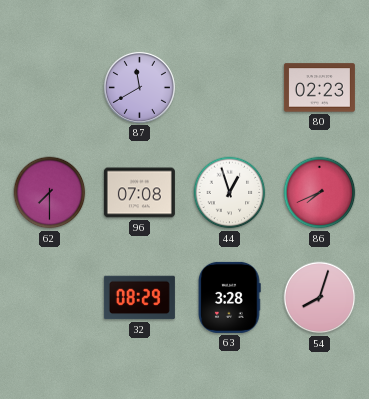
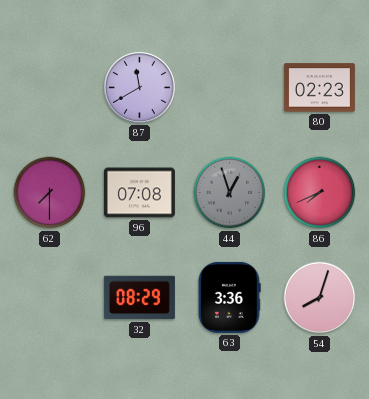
44 dial: white -> grey
63: 3:28 -> 3:36
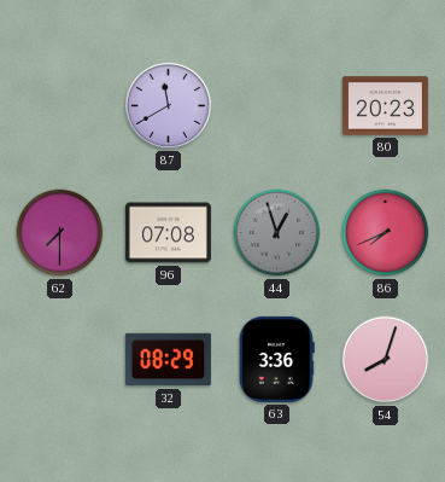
80: 02:23 -> 20:23
